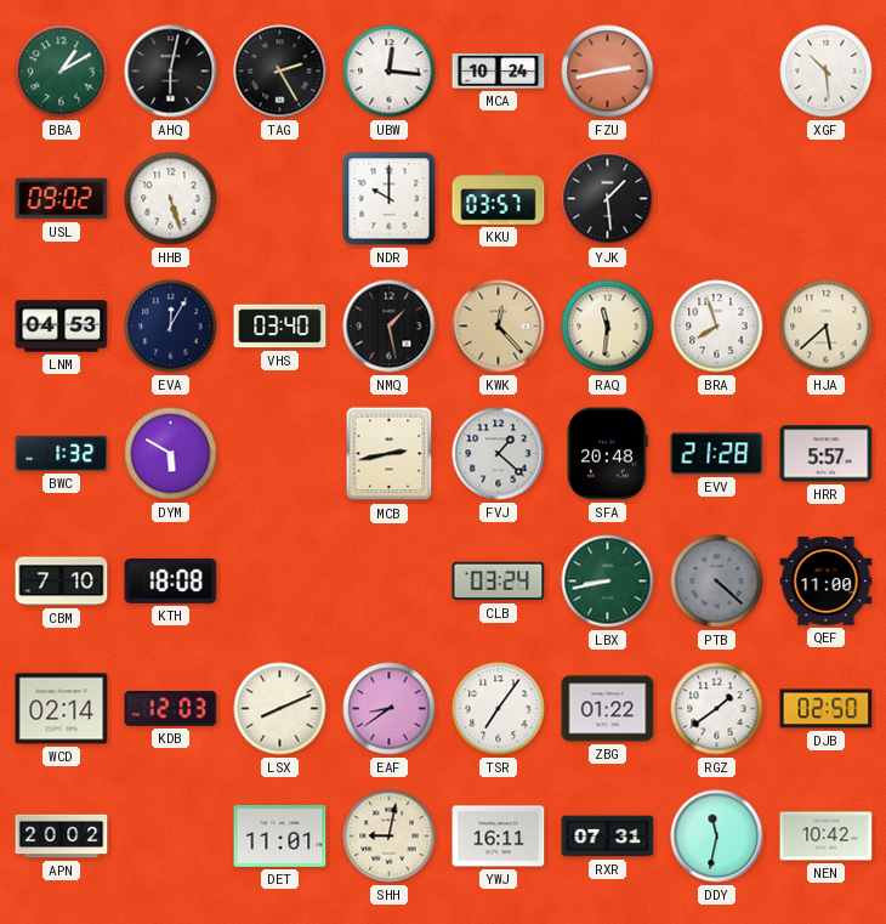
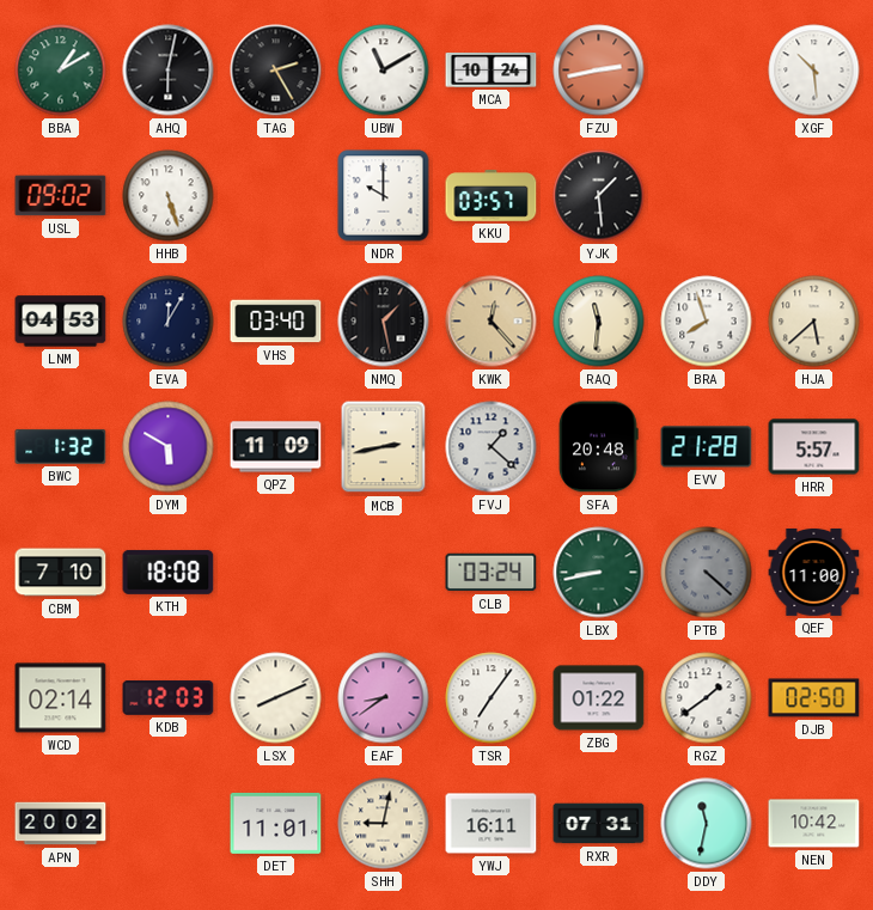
UBW: 12:16 -> 11:10
QPZ: none -> 11:09
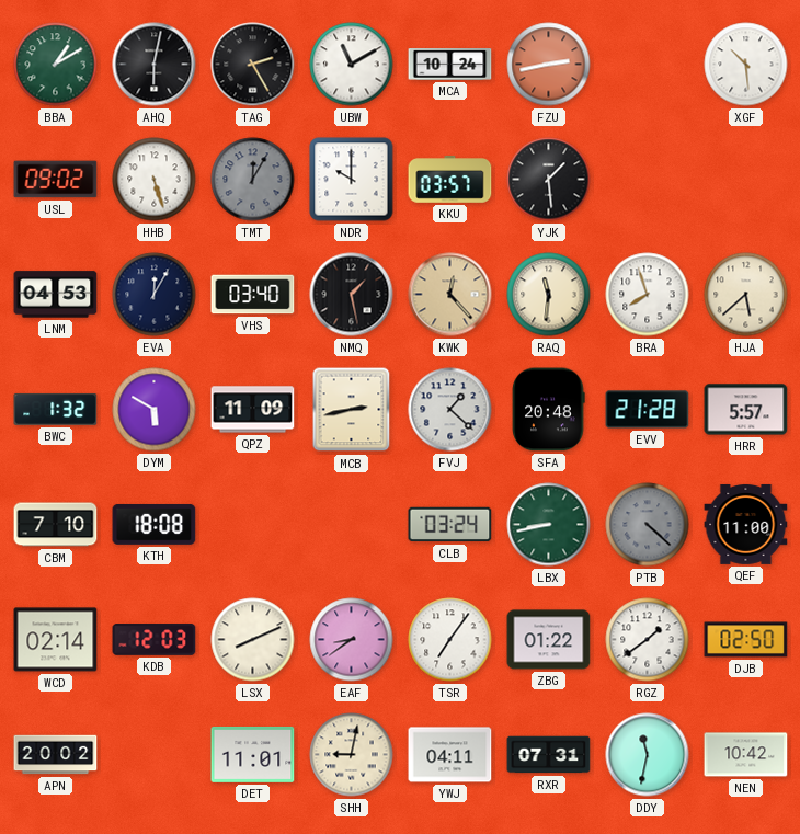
TMT: none -> 12:05
YWJ: 16:11 -> 04:11
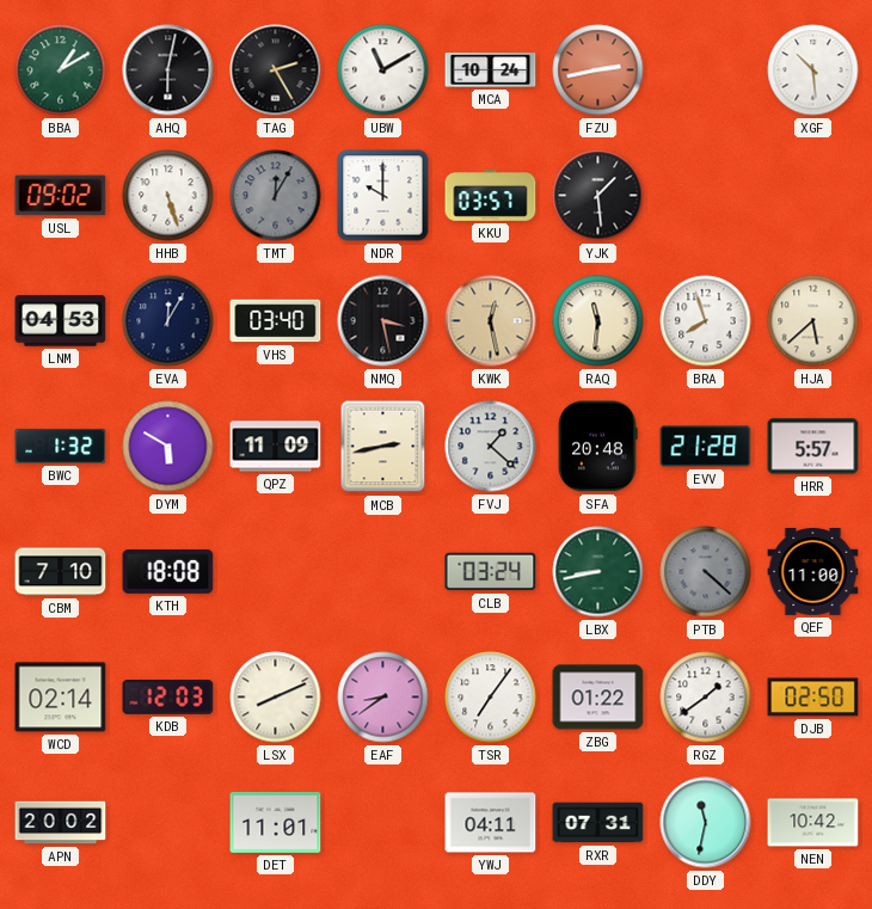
NMQ: 1:28 -> 3:28
KWK: 12:23 -> 12:28
SHH: 9:02 -> none
